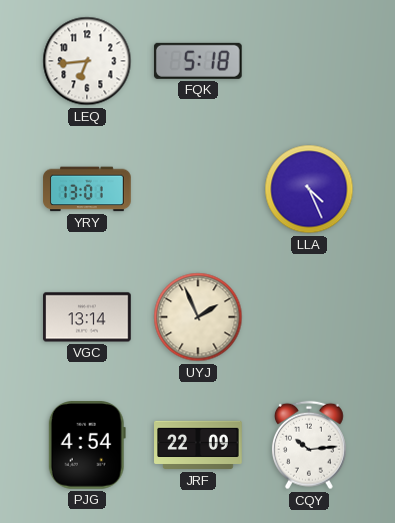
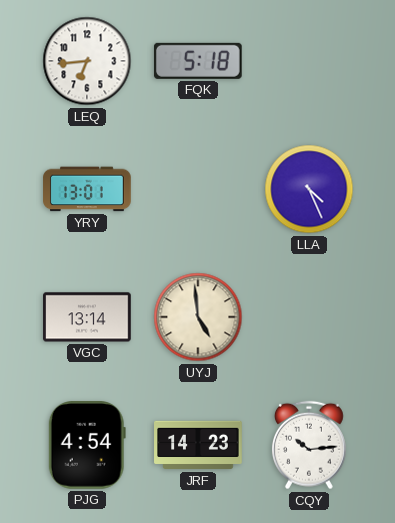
UYJ: 1:56 -> 4:59
JRF: 22:09 -> 14:23
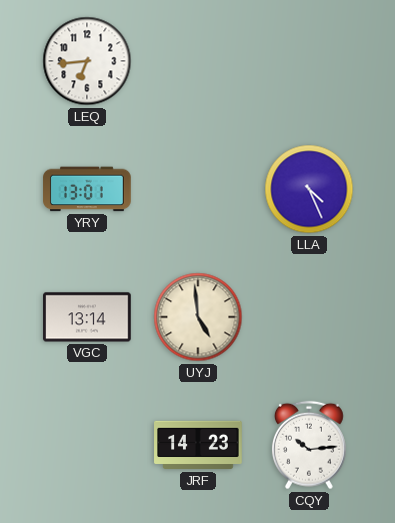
FQK: 5:18 -> none
PJG: 4:54 -> none
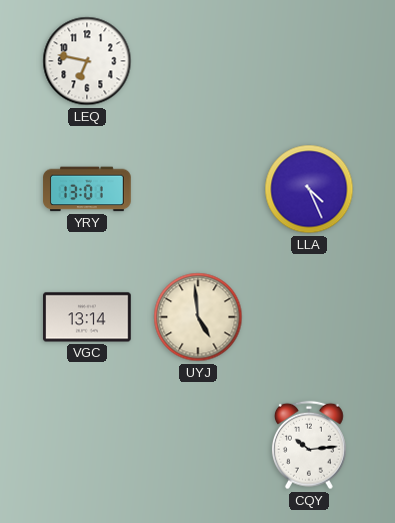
LEQ: 6:44 -> 6:47
JRF: 14:23 -> none
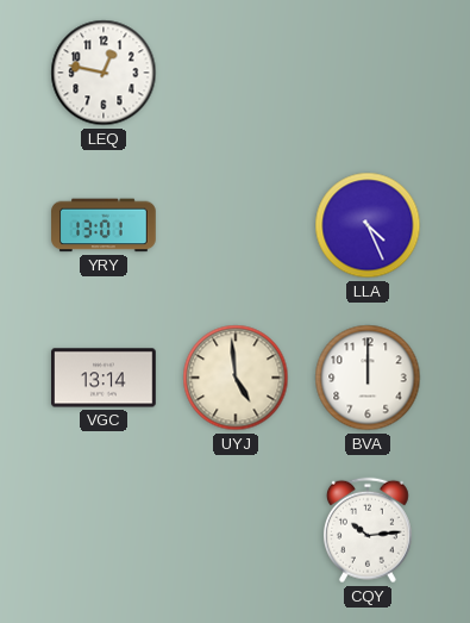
LEQ: 6:47 -> 12:47
BVA: none -> 12:00
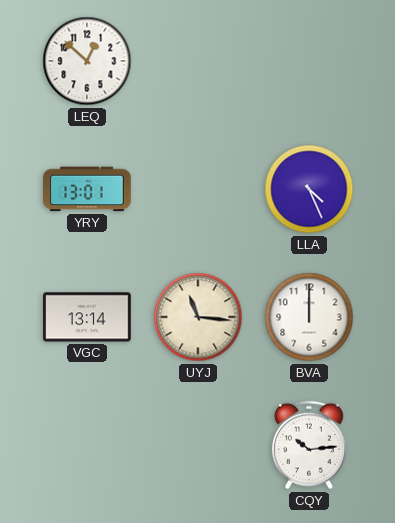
LEQ: 12:47 -> 12:52
UYJ: 4:59 -> 11:16
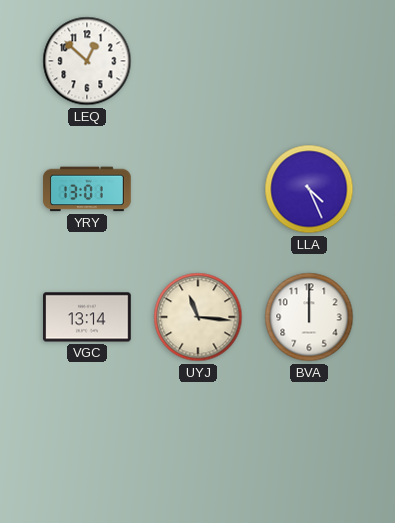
CQY: 10:14 -> none
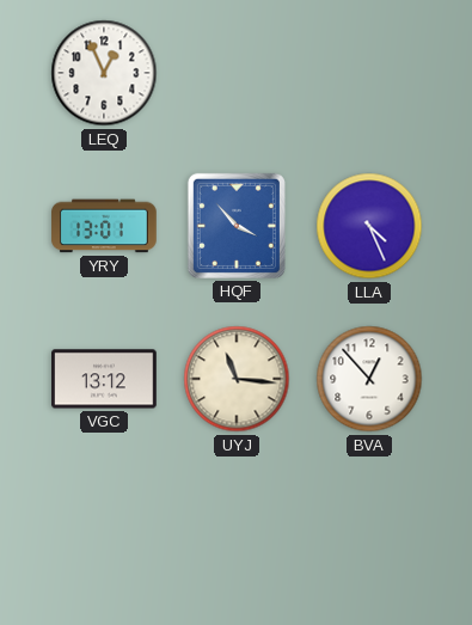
LEQ: 12:52 -> 12:56
HQF: none -> 3:53
VGC: 13:14 -> 13:12
BVA: 12:00 -> 12:53
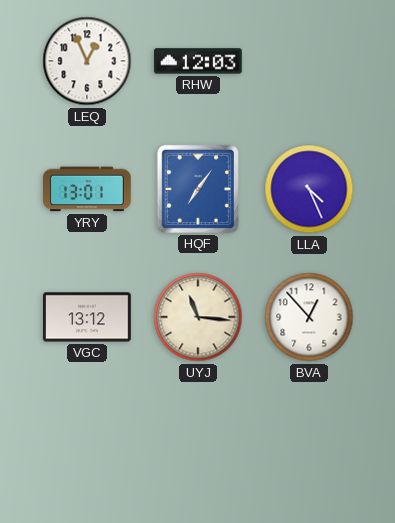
RHW: none -> 12:03
HQF: 3:53 -> 7:06
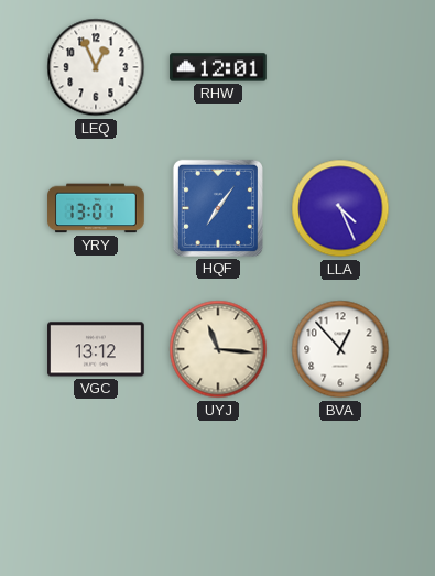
RHW: 12:03 -> 12:01
